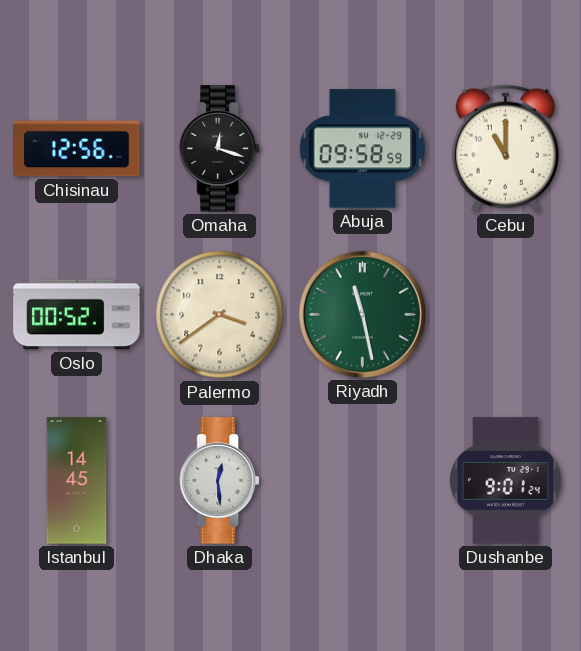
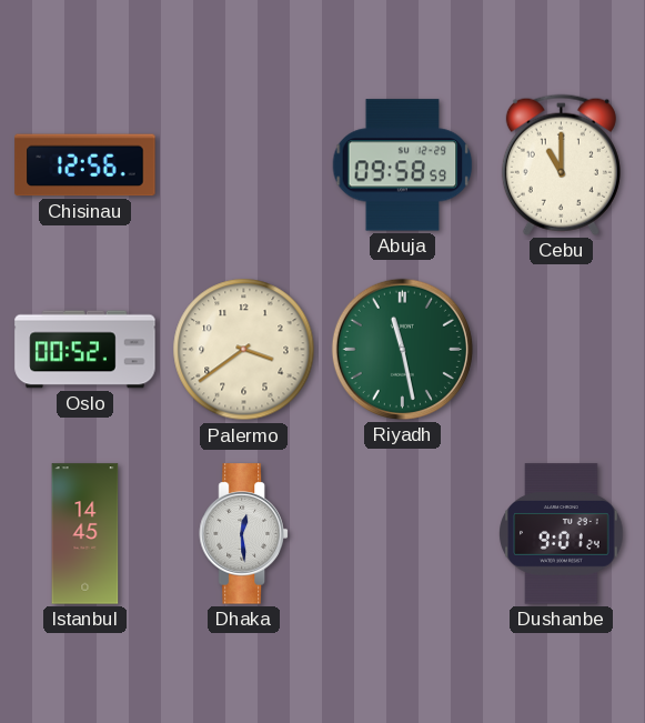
Omaha: 12:18 -> none
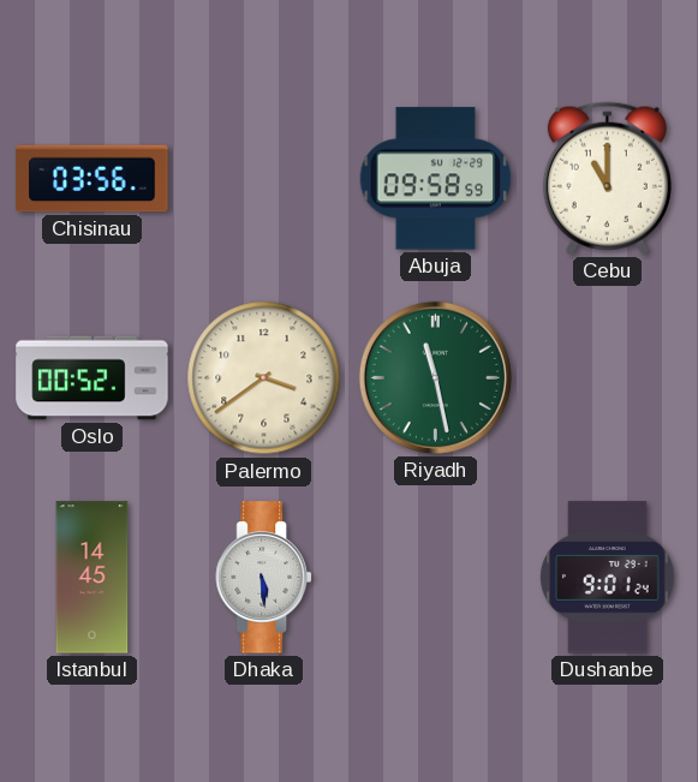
Chisinau: 12:56 -> 03:56
Dhaka: 12:29 -> 5:29
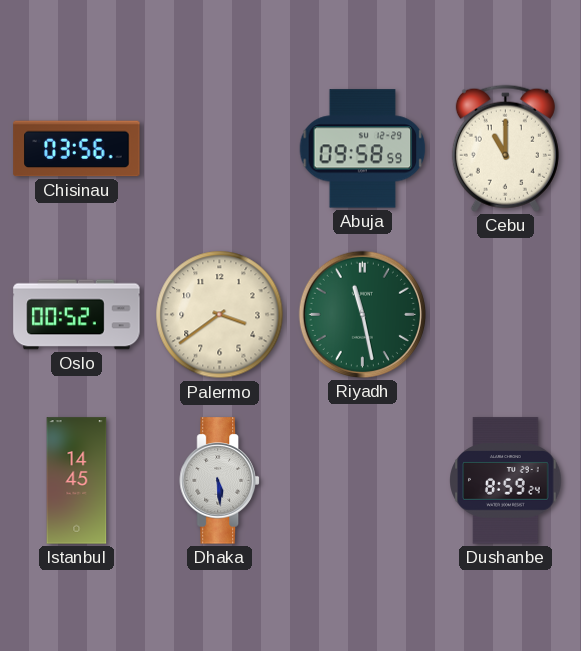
Dushanbe: 9:01 -> 8:59
